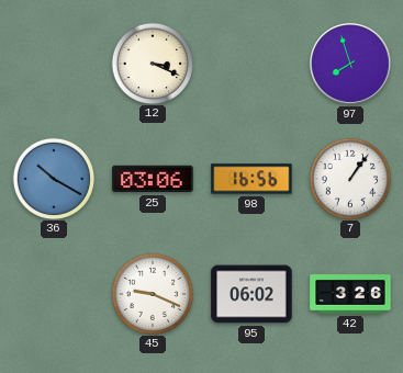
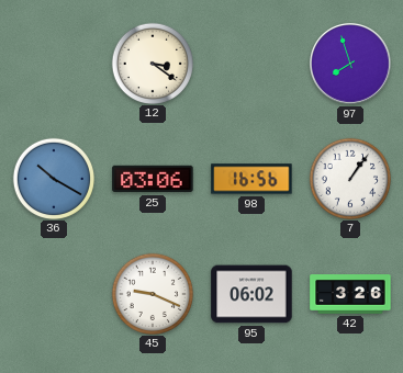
12: 3:19 -> 3:21
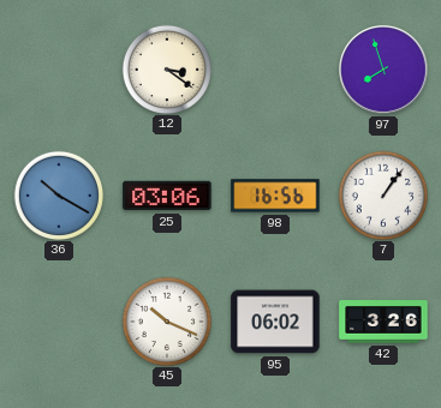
45: 9:19 -> 10:19
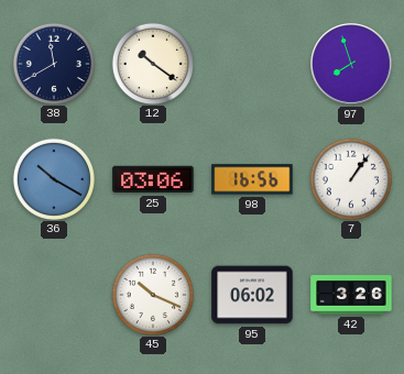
38: none -> 11:40
12: 3:21 -> 10:21
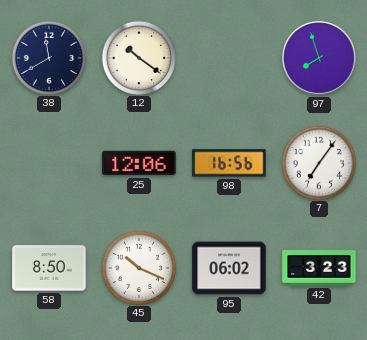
36: 10:20 -> none
25: 03:06 -> 12:06
7: 1:06 -> 7:06
58: none -> 8:50
42: 3:26 -> 3:23
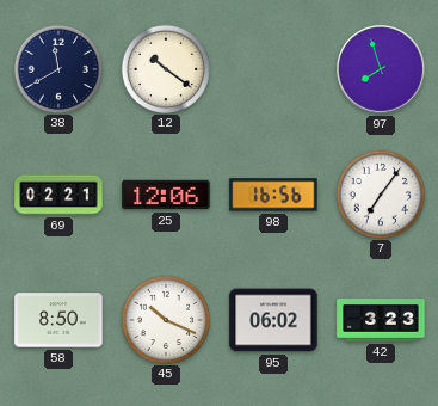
69: none -> 02:21
